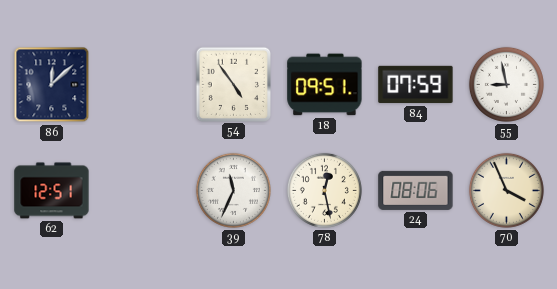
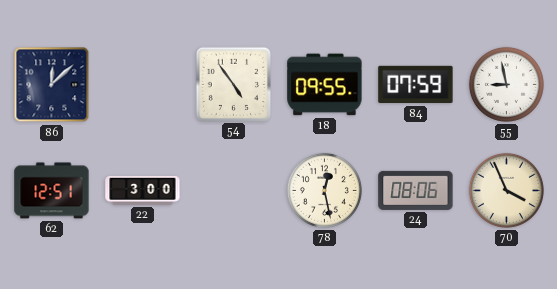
18: 09:51 -> 09:55
22: none -> 3:00
39: 11:34 -> none
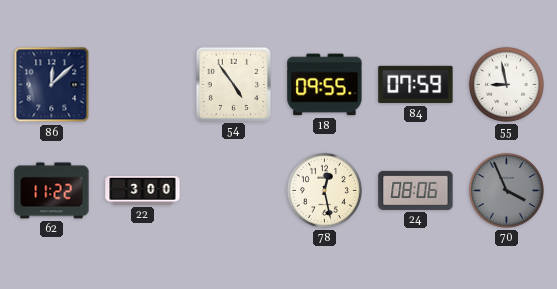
62: 12:51 -> 11:22
70 dial: cream -> grey
